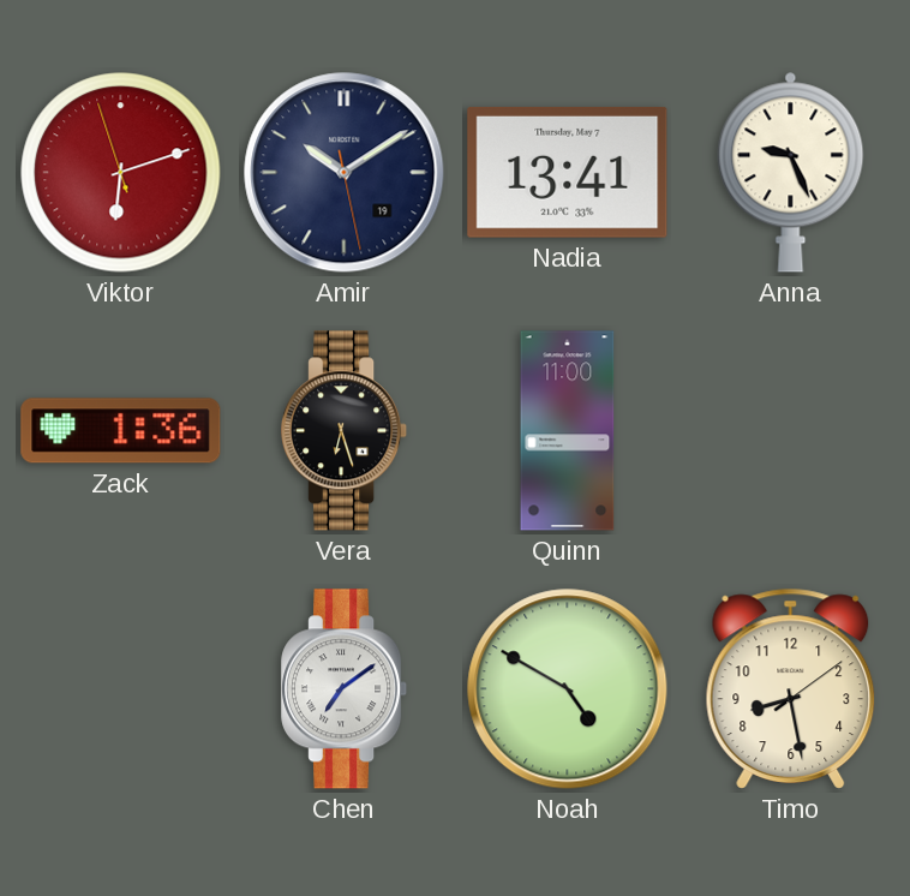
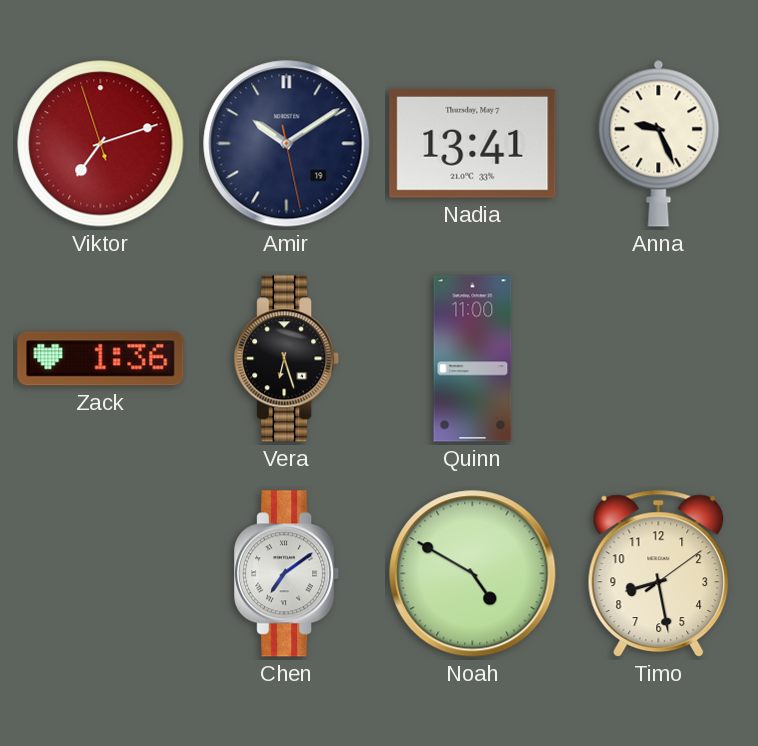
Viktor: 6:11 -> 7:11
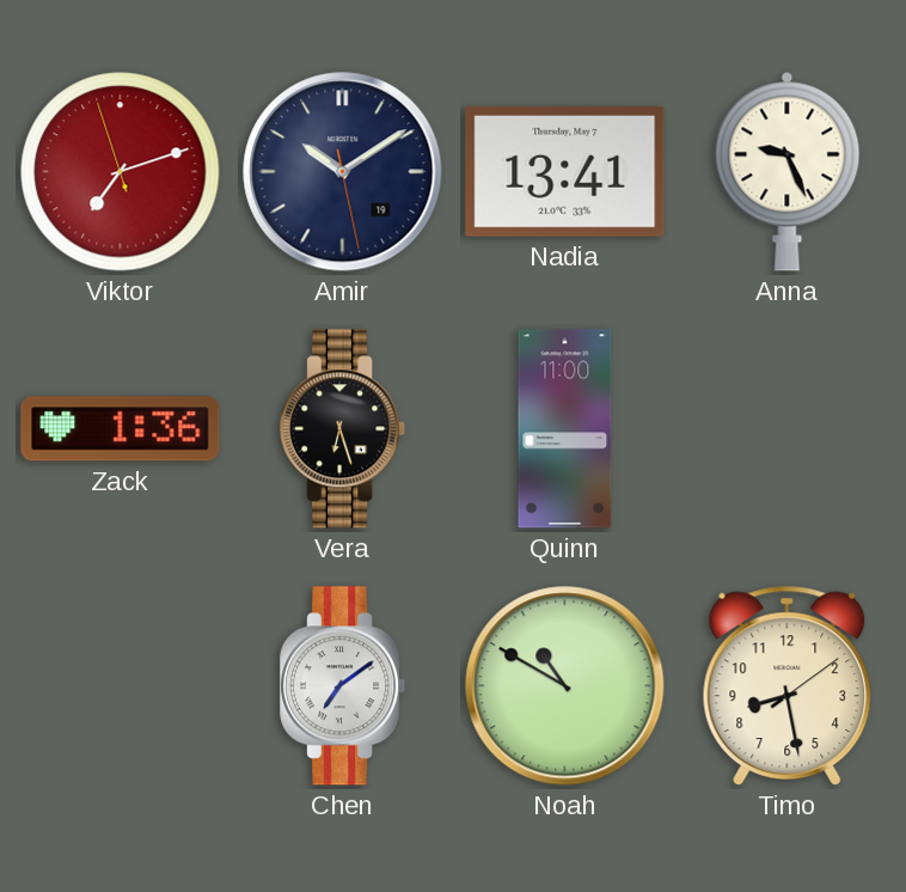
Noah: 4:50 -> 10:50
